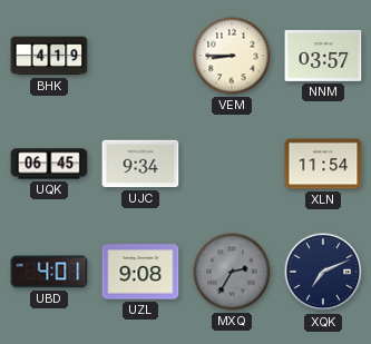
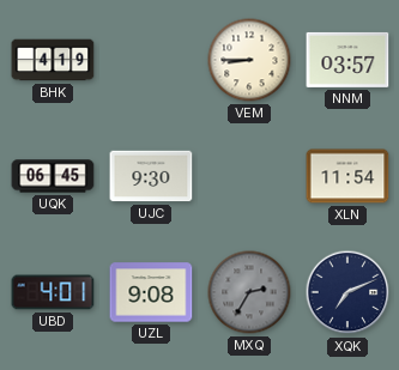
UJC: 9:34 -> 9:30
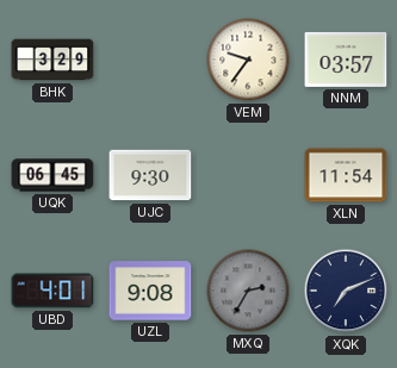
BHK: 4:19 -> 3:29
VEM: 8:45 -> 9:36
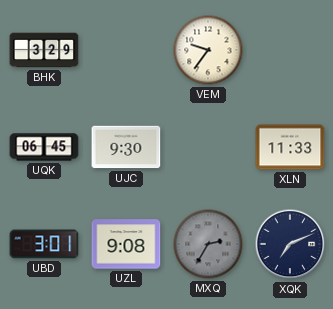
NNM: 03:57 -> none
XLN: 11:54 -> 11:33
UBD: 4:01 -> 3:01
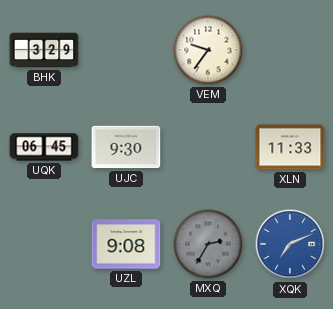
UBD: 3:01 -> none
XQK dial: navy -> blue
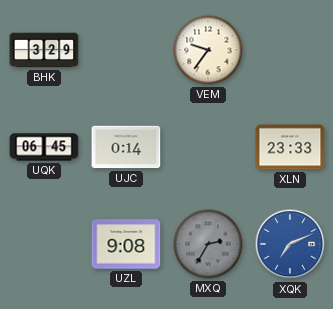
UJC: 9:30 -> 0:14
XLN: 11:33 -> 23:33
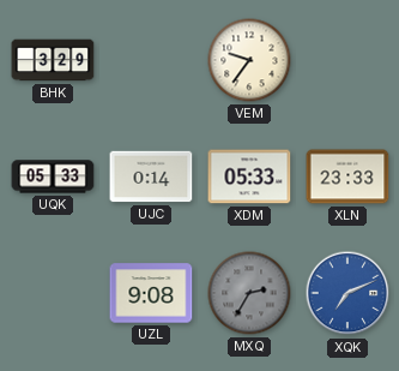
UQK: 06:45 -> 05:33
XDM: none -> 05:33
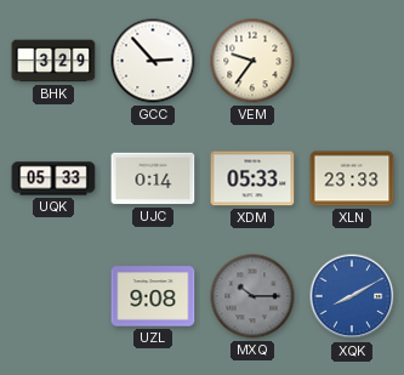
GCC: none -> 2:53
MXQ: 2:35 -> 10:15
XQK: 7:11 -> 8:10
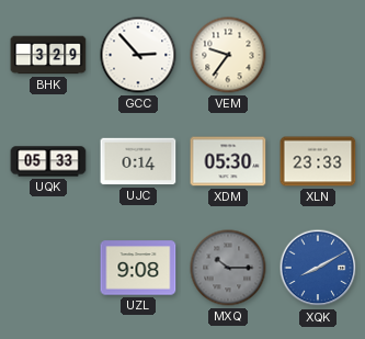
XDM: 05:33 -> 05:30
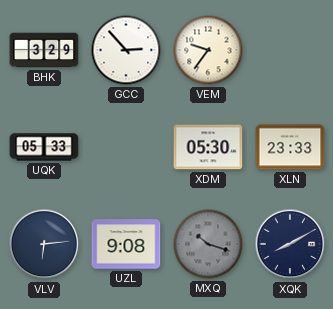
UJC: 0:14 -> none
VLV: none -> 6:14
MXQ: 10:15 -> 10:18
XQK dial: blue -> navy
